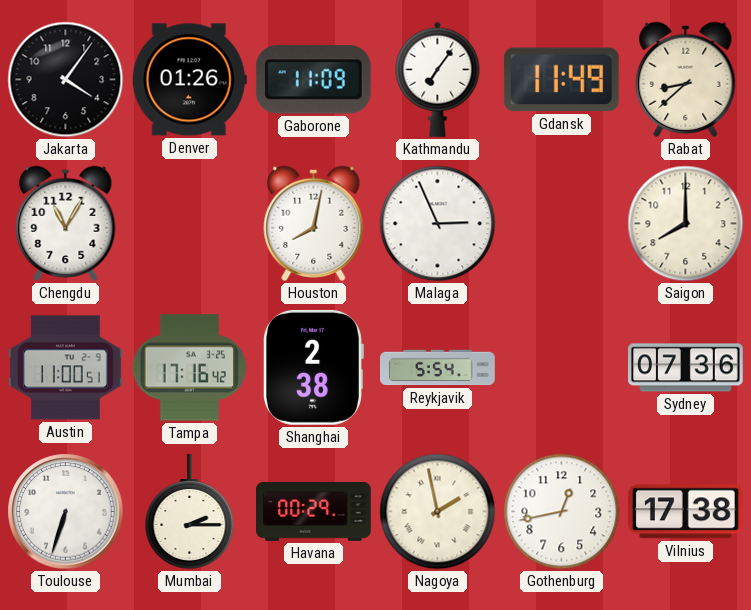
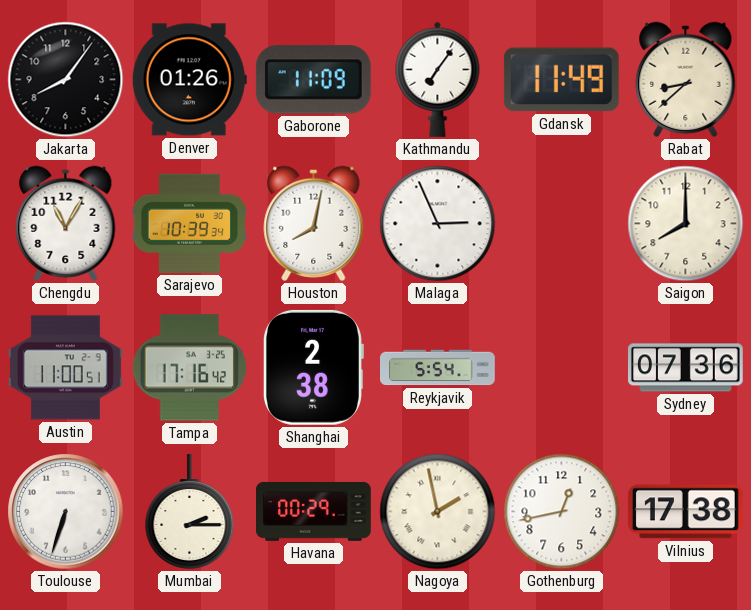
Jakarta: 4:06 -> 8:06
Sarajevo: none -> 10:39
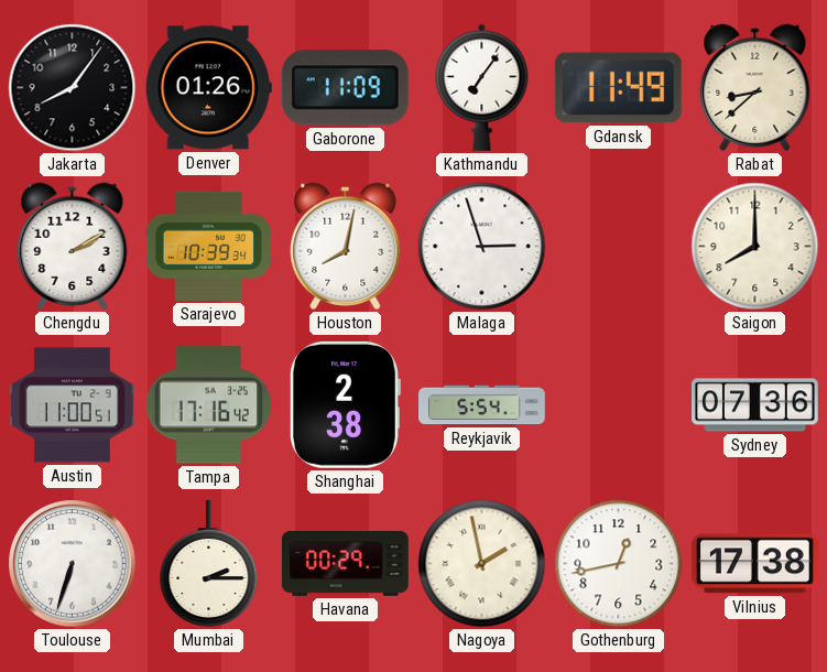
Chengdu: 11:05 -> 2:10
Malaga: 2:56 -> 2:57
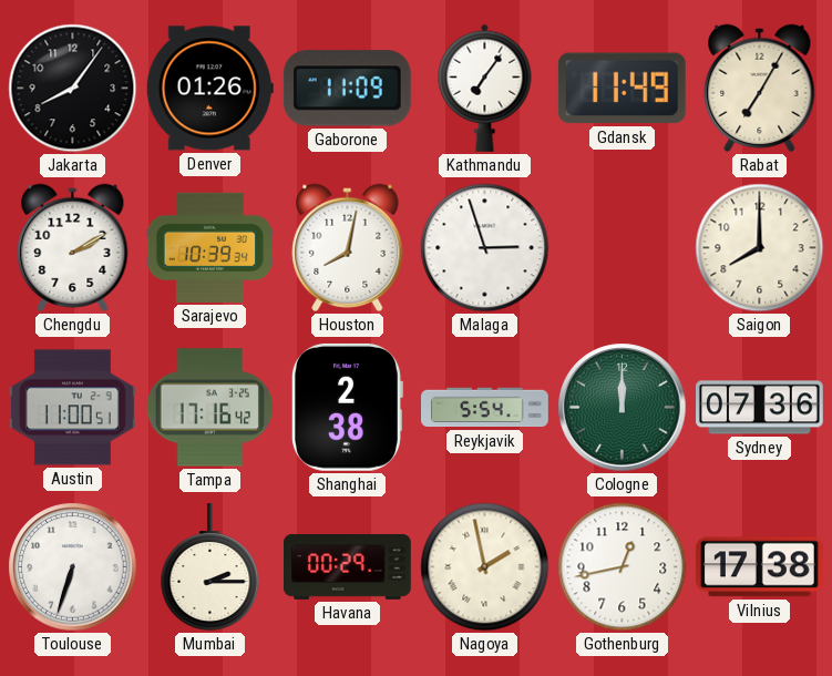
Rabat: 8:38 -> 7:05
Cologne: none -> 12:00
